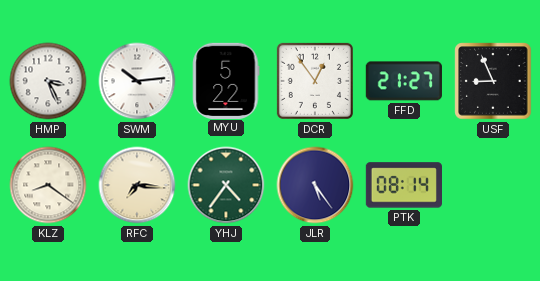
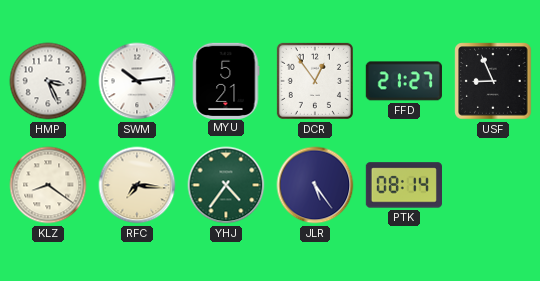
MYU: 5:22 -> 5:21
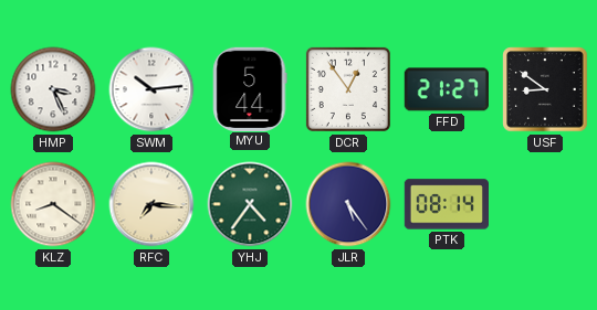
MYU: 5:21 -> 5:44
USF: 8:56 -> 8:51
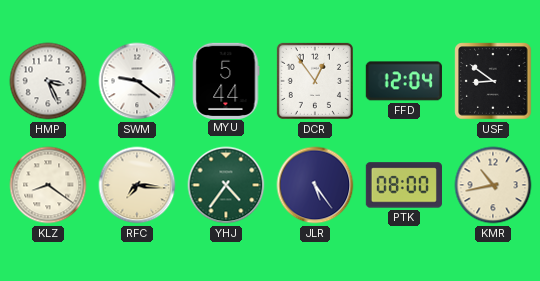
SWM: 10:14 -> 9:21
FFD: 21:27 -> 12:04
PTK: 08:14 -> 08:00
KMR: none -> 10:43
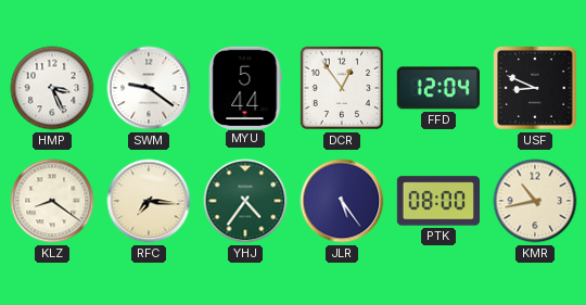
USF: 8:51 -> 8:49
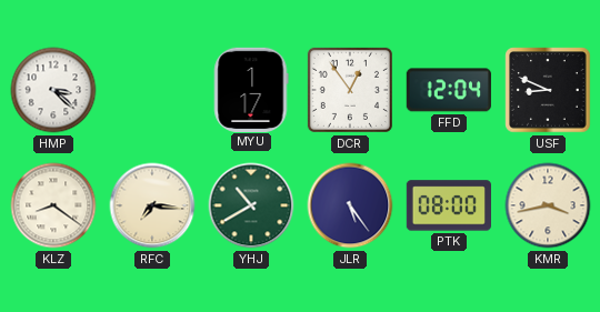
HMP: 3:26 -> 3:22
SWM: 9:21 -> none
MYU: 5:44 -> 1:17
YHJ: 4:36 -> 10:40
KMR: 10:43 -> 3:43
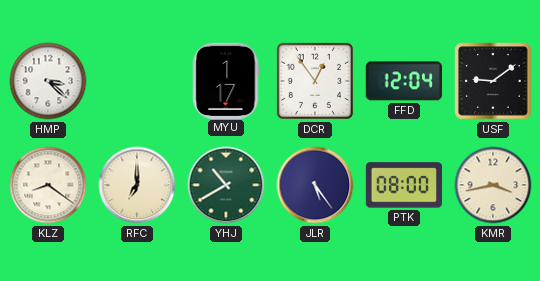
USF: 8:49 -> 9:09
RFC: 7:16 -> 7:00
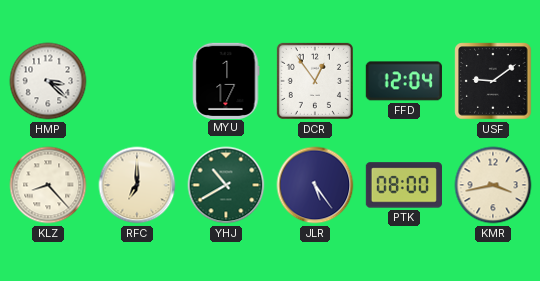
KLZ: 8:21 -> 8:23
